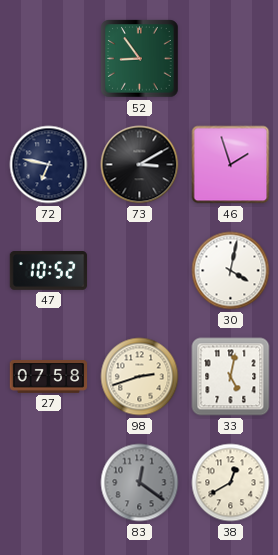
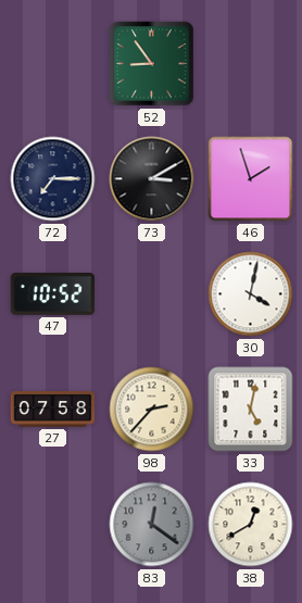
72: 6:47 -> 7:15
98: 2:42 -> 2:37
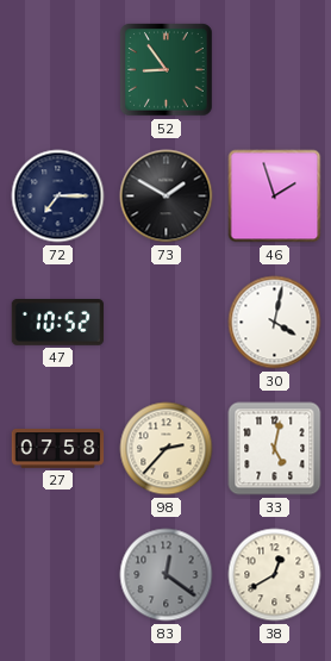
73: 3:10 -> 1:50
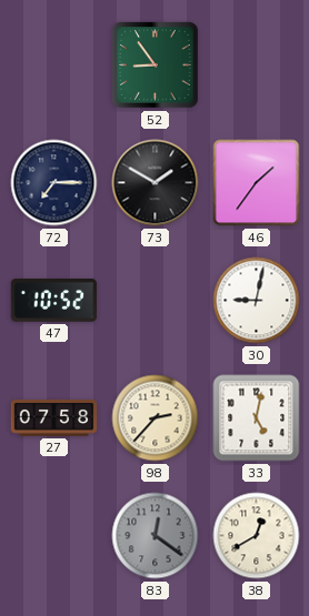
46: 1:57 -> 1:36
30: 4:02 -> 9:02
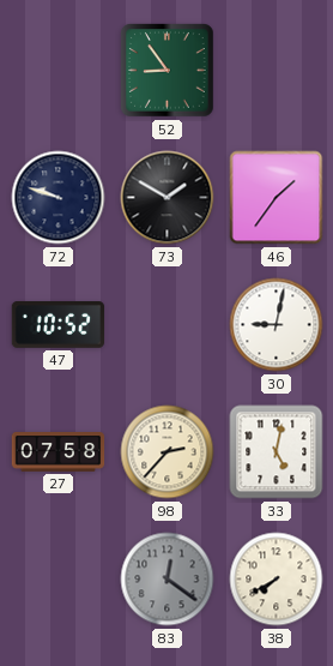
72: 7:15 -> 9:48
38: 12:40 -> 7:40
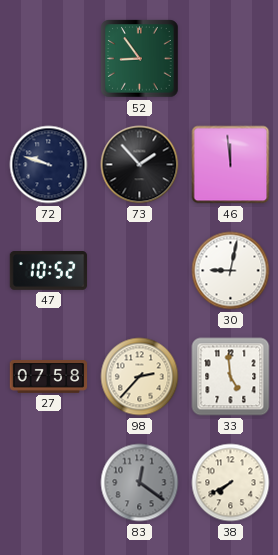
73: 1:50 -> 1:53
46: 1:36 -> 11:59
33: 5:02 -> 4:59
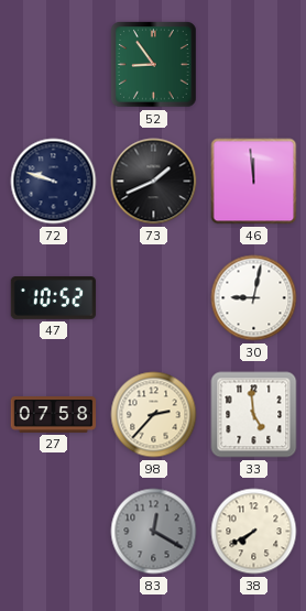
73: 1:53 -> 1:41
83: 12:21 -> 12:20
